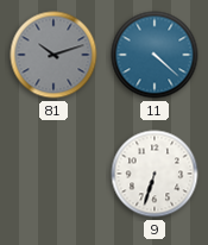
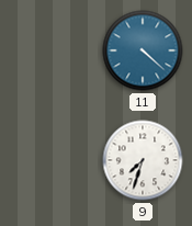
81: 10:12 -> none
9: 6:33 -> 7:33
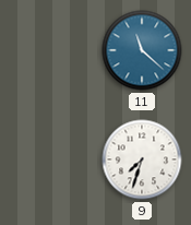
11: 4:22 -> 11:22
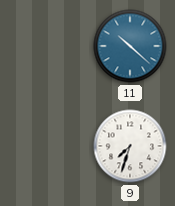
11: 11:22 -> 10:22
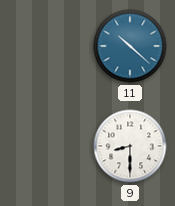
9: 7:33 -> 8:30
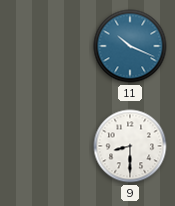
11: 10:22 -> 10:19
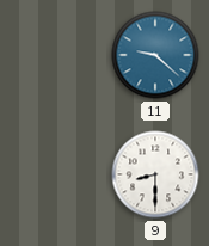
11: 10:19 -> 9:22
